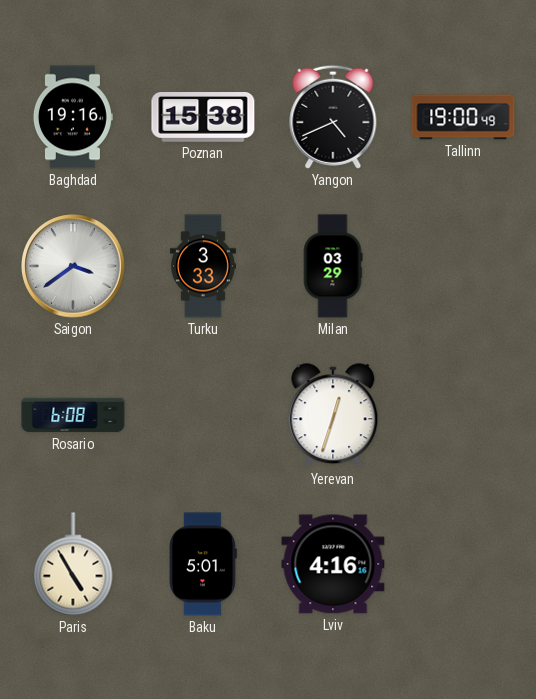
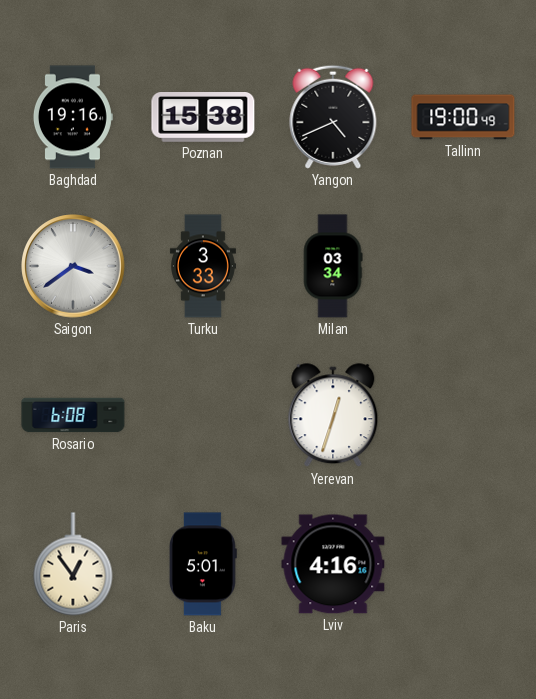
Milan: 03:29 -> 03:34
Paris: 4:55 -> 12:54
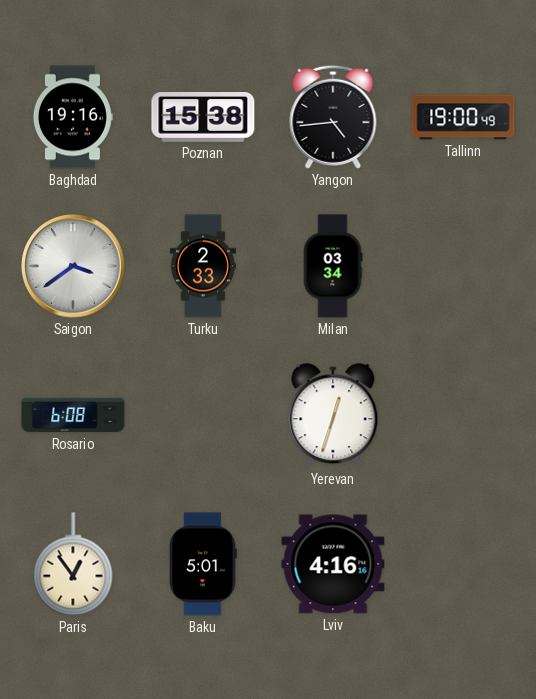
Yangon: 4:41 -> 4:44
Turku: 3:33 -> 2:33
